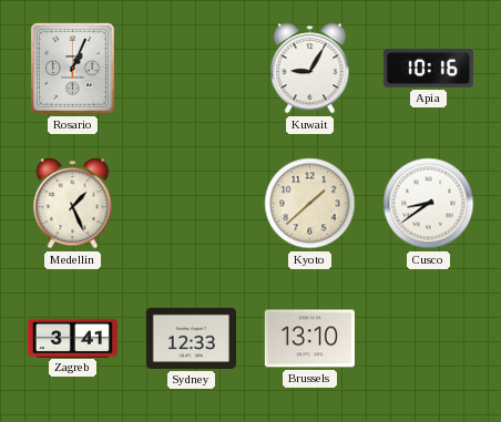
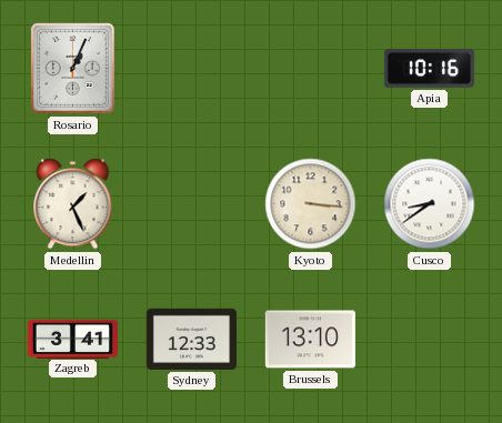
Kuwait: 9:05 -> none
Kyoto: 1:38 -> 3:16
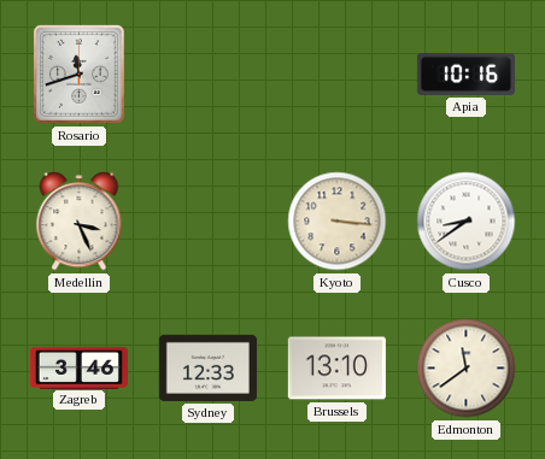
Rosario: 1:04 -> 11:42
Medellin: 1:26 -> 3:26
Zagreb: 3:41 -> 3:46
Edmonton: none -> 11:39
